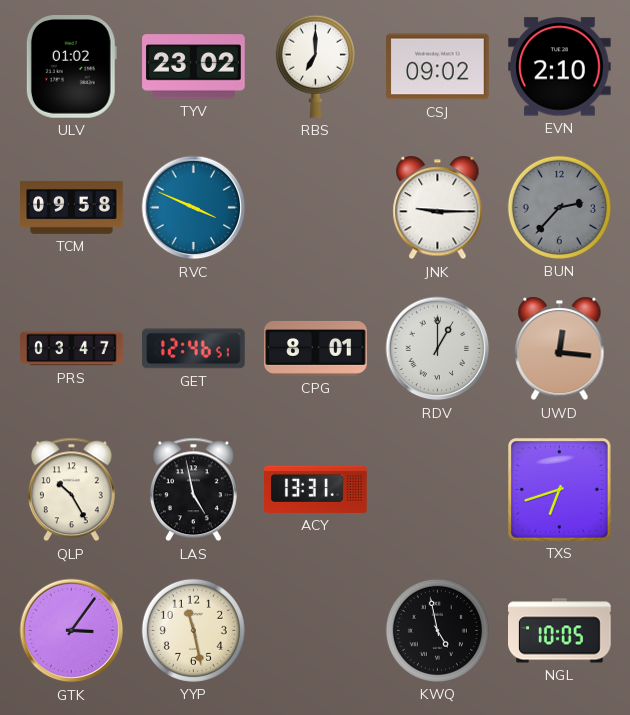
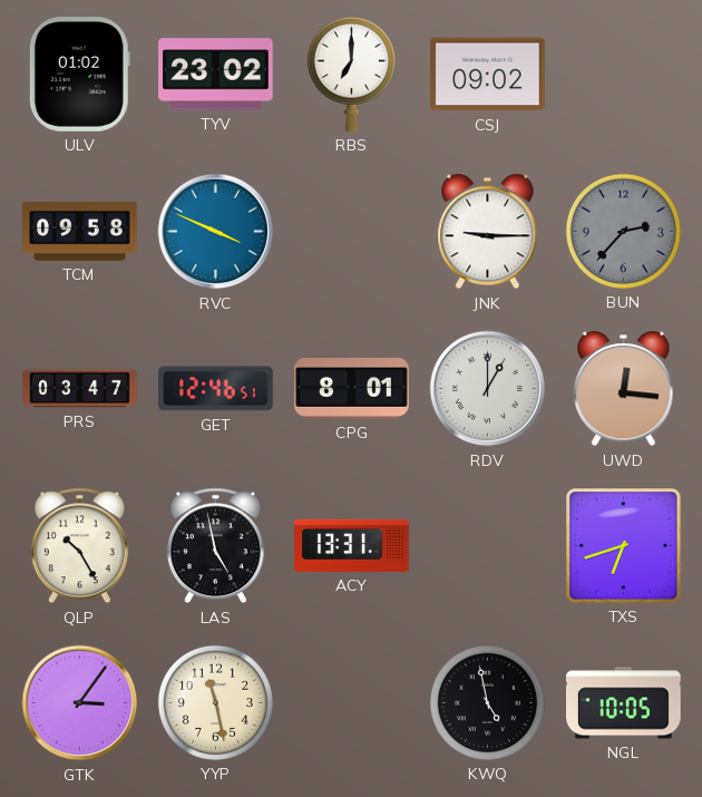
EVN: 2:10 -> none
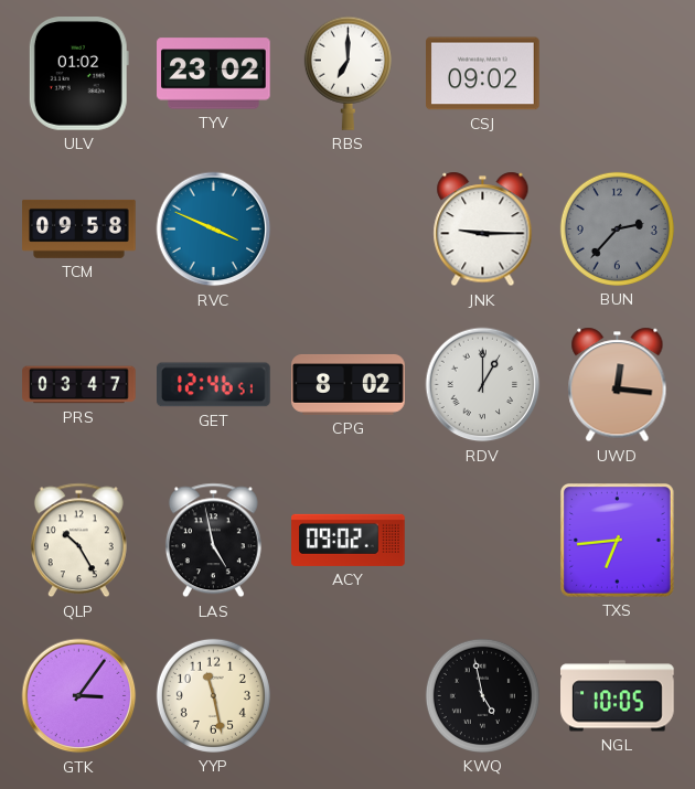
CPG: 8:01 -> 8:02
ACY: 13:31 -> 09:02
TXS: 6:42 -> 6:44
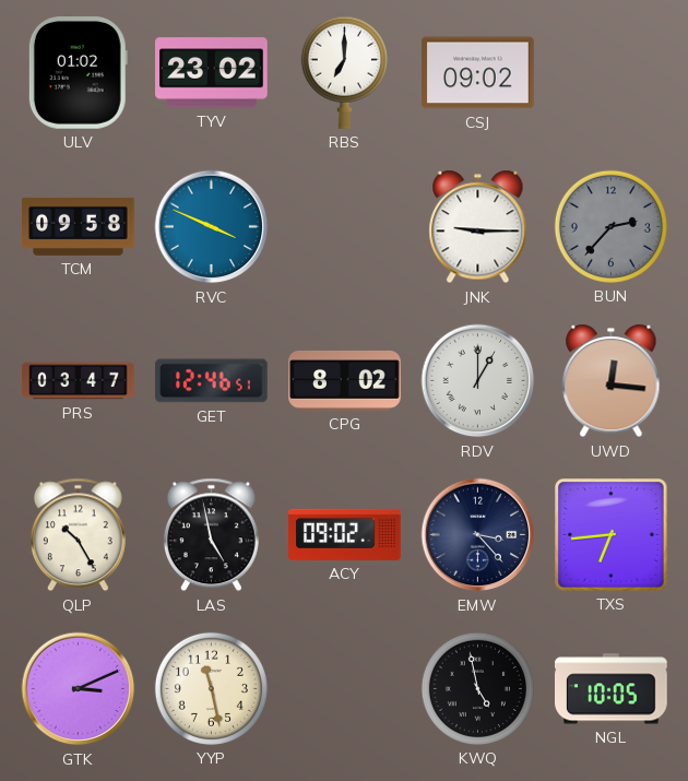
EMW: none -> 3:23
GTK: 3:06 -> 3:11
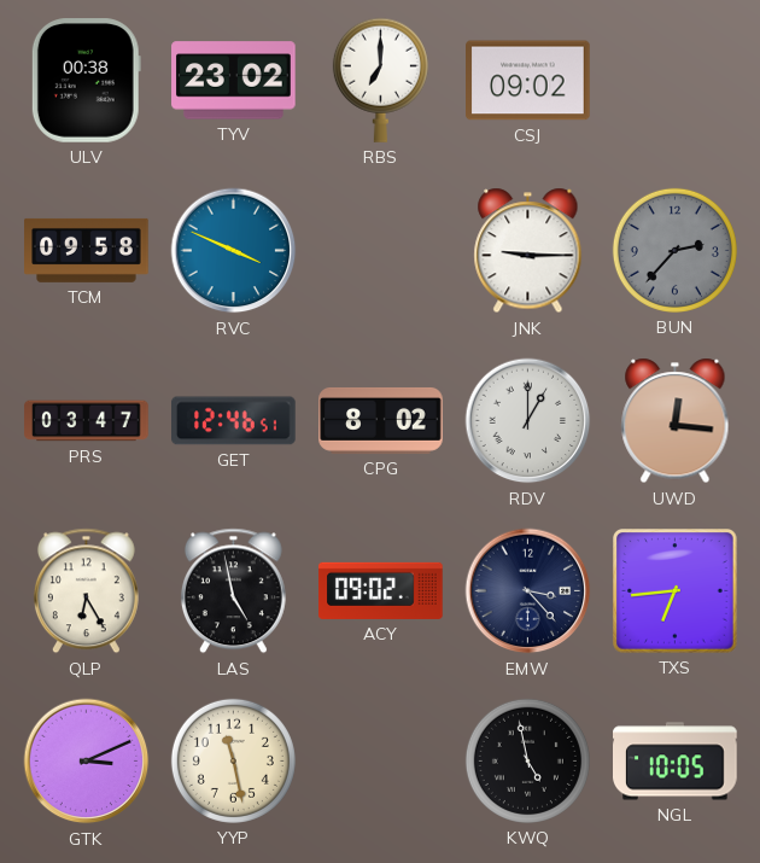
ULV: 01:02 -> 00:38
QLP: 10:25 -> 6:25
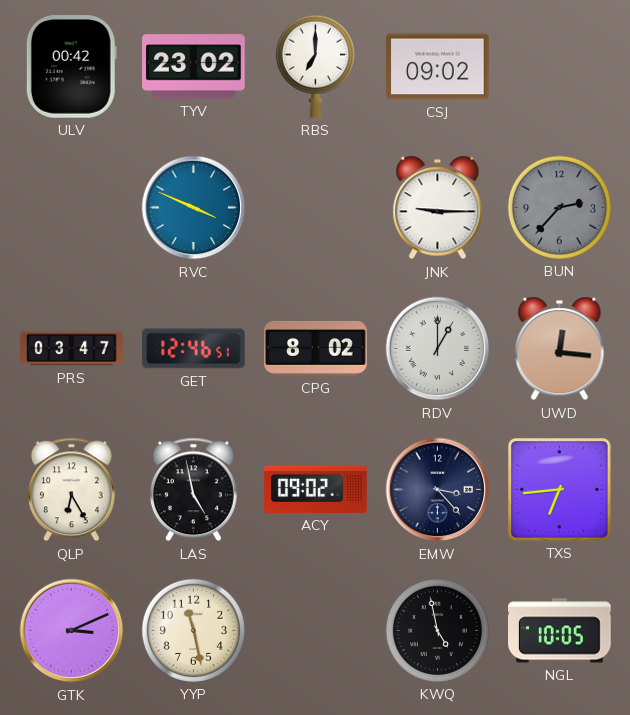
ULV: 00:38 -> 00:42
TCM: 09:58 -> none
